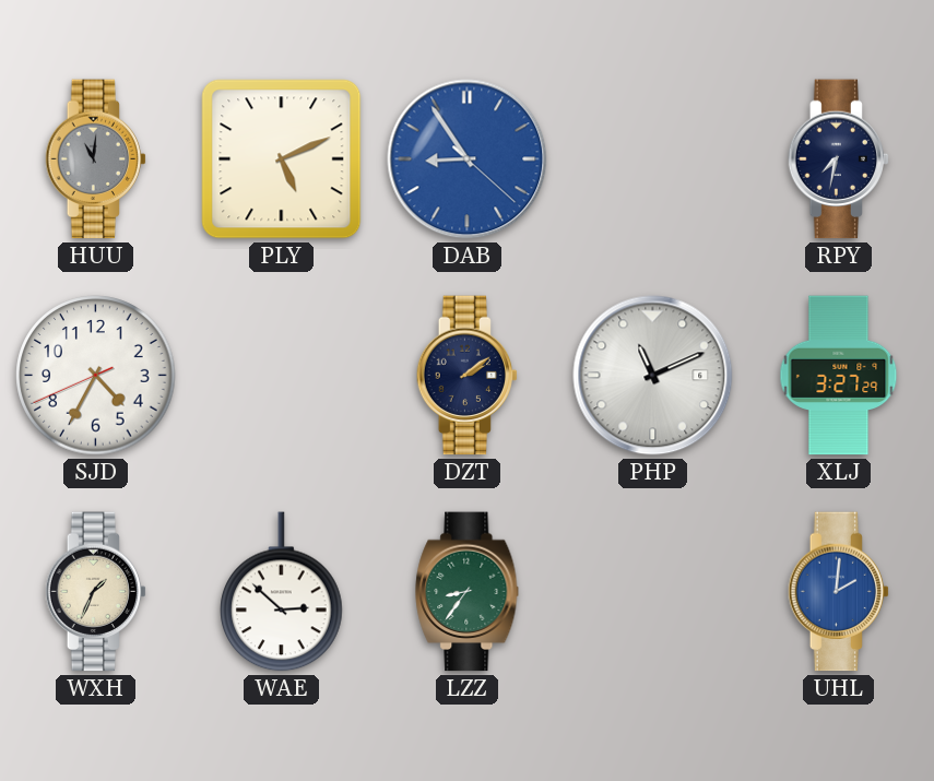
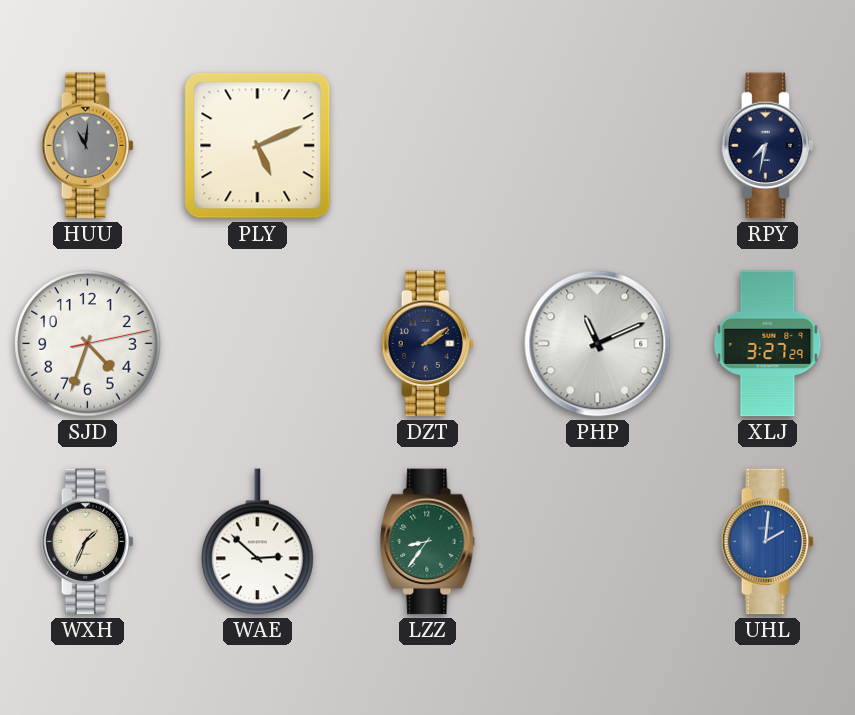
DAB: 8:54 -> none
SJD: 4:34 -> 4:33
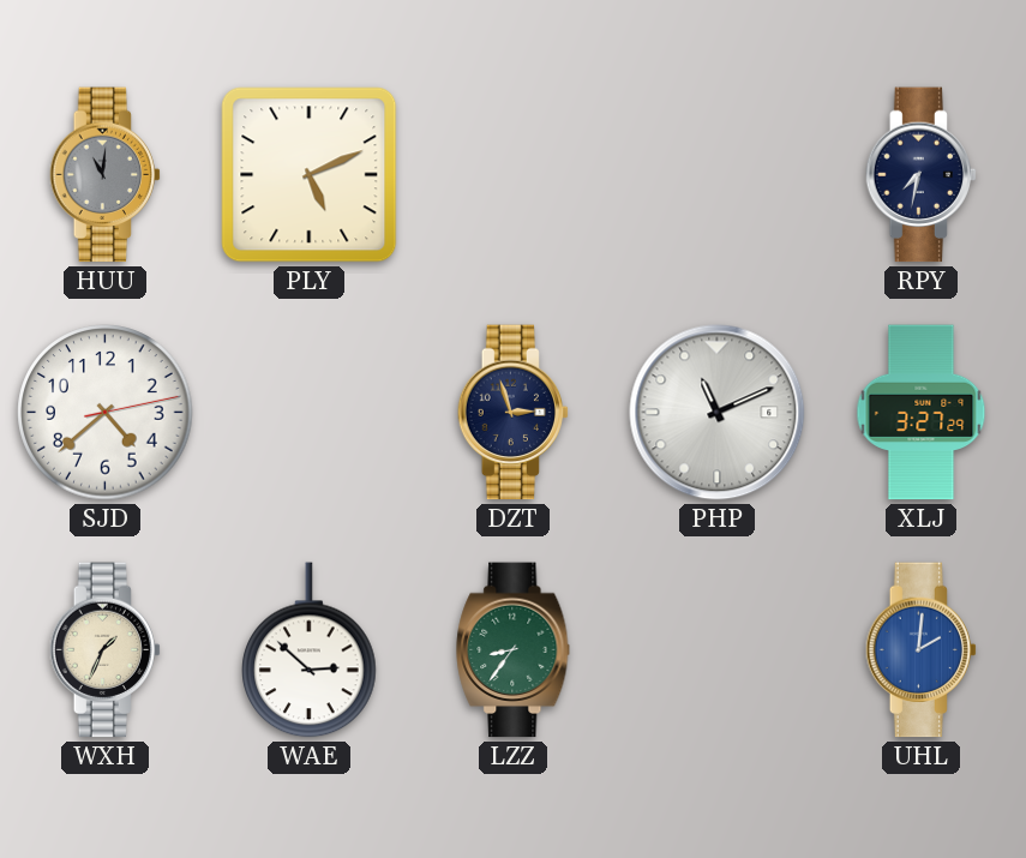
SJD: 4:33 -> 4:38
DZT: 2:09 -> 2:57
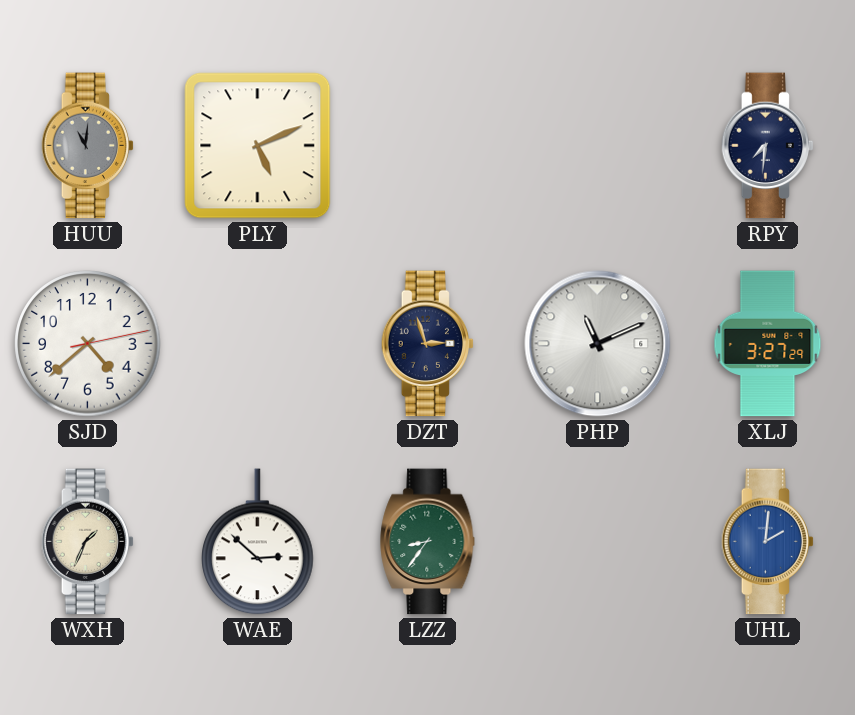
RPY: 7:32 -> 7:31
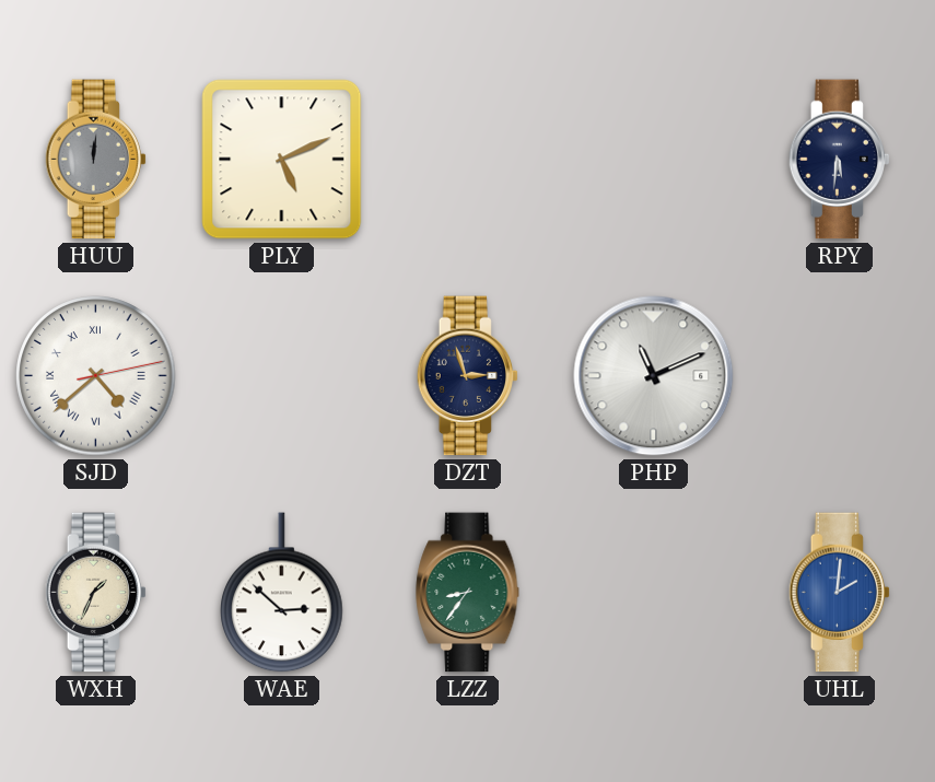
HUU: 11:01 -> 12:01
RPY: 7:31 -> 5:31
SJD numerals: Arabic -> Roman
XLJ: 3:27 -> none
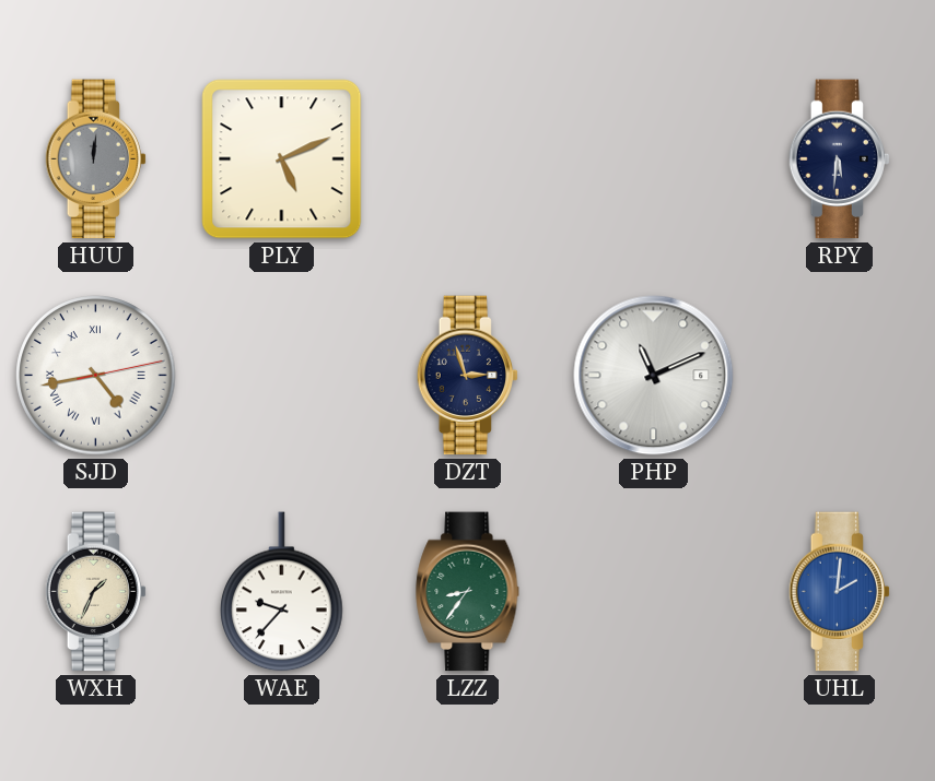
SJD: 4:38 -> 4:43
WAE: 2:52 -> 9:37
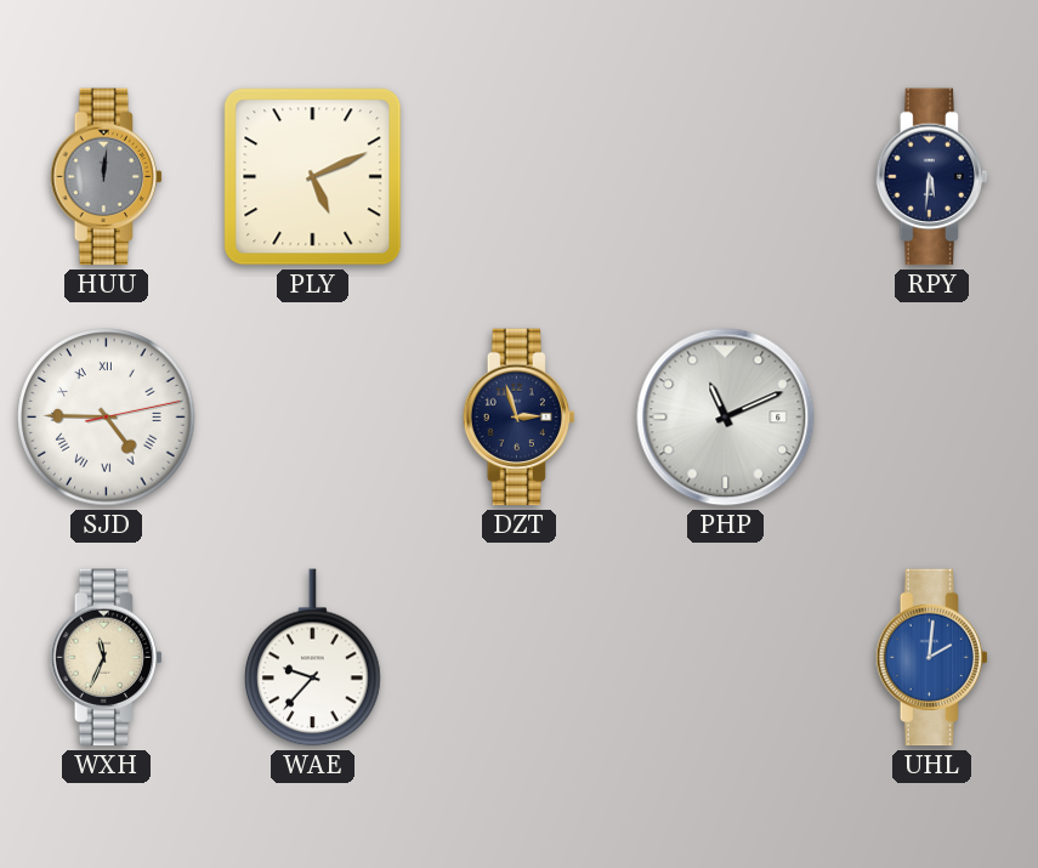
SJD: 4:43 -> 4:45
WXH: 1:34 -> 11:34
LZZ: 8:36 -> none
